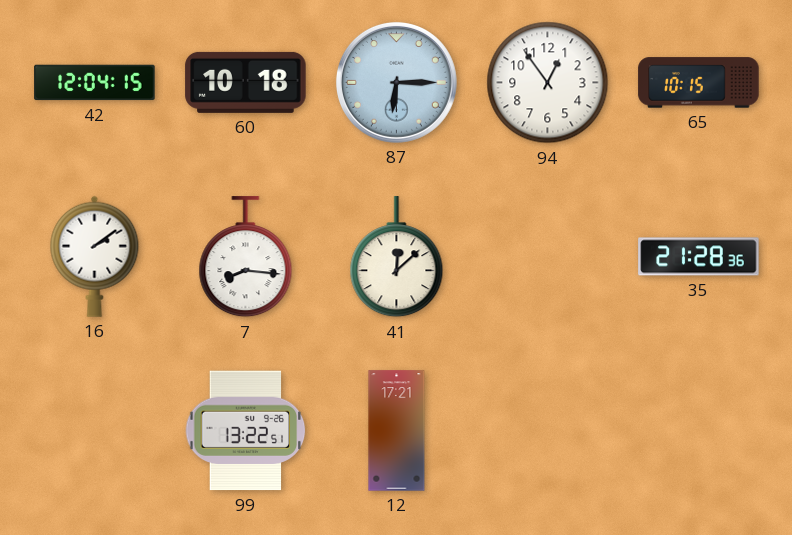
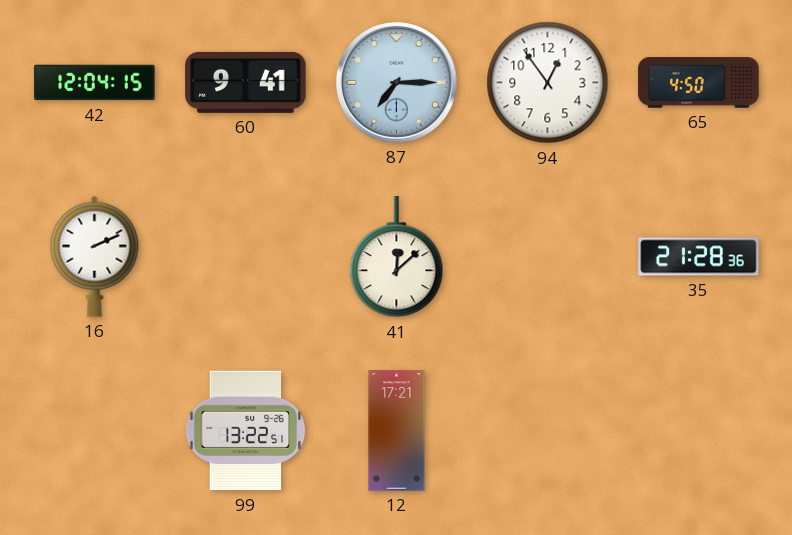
60: 10:18 -> 9:41
87: 6:15 -> 7:15
65: 10:15 -> 4:50
16: 2:09 -> 2:11
7: 8:16 -> none
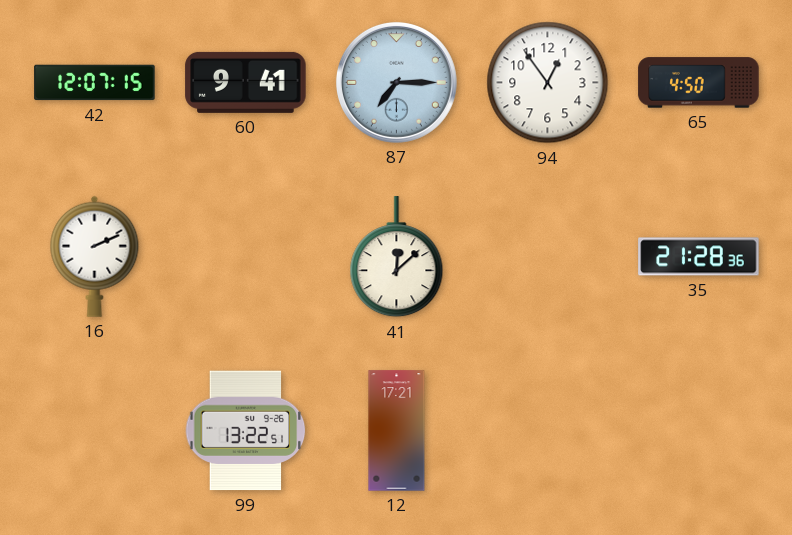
42: 12:04 -> 12:07
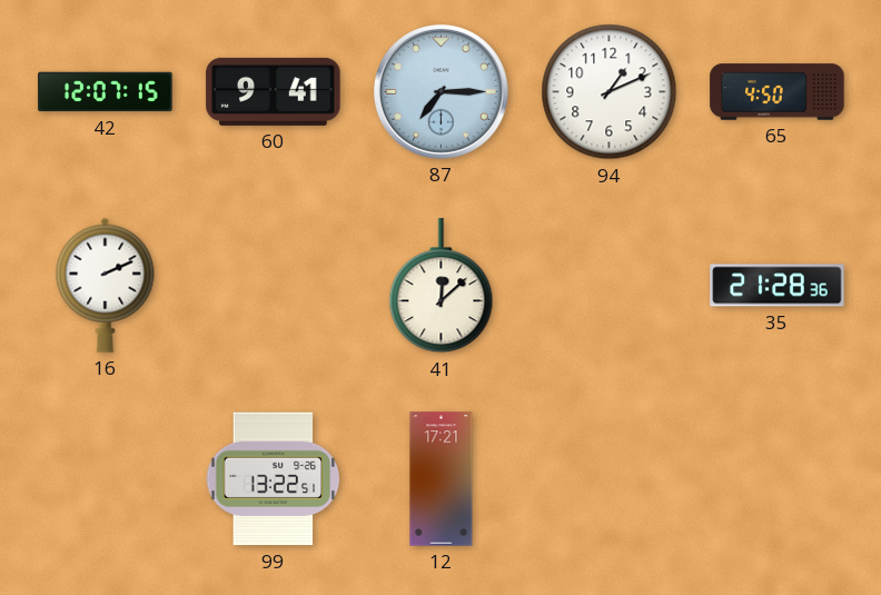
94: 12:54 -> 1:11
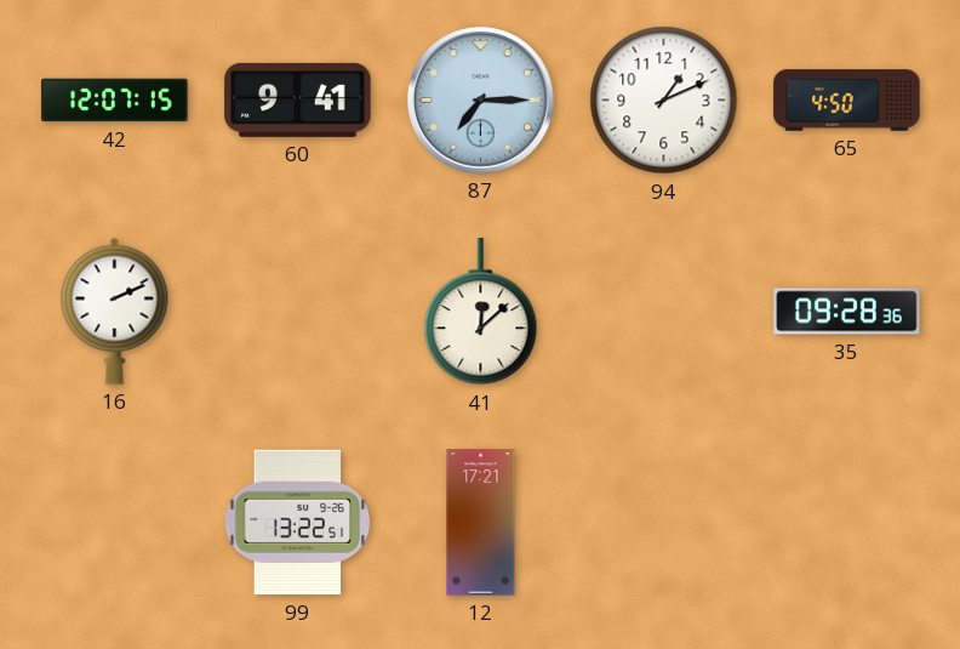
35: 21:28 -> 09:28
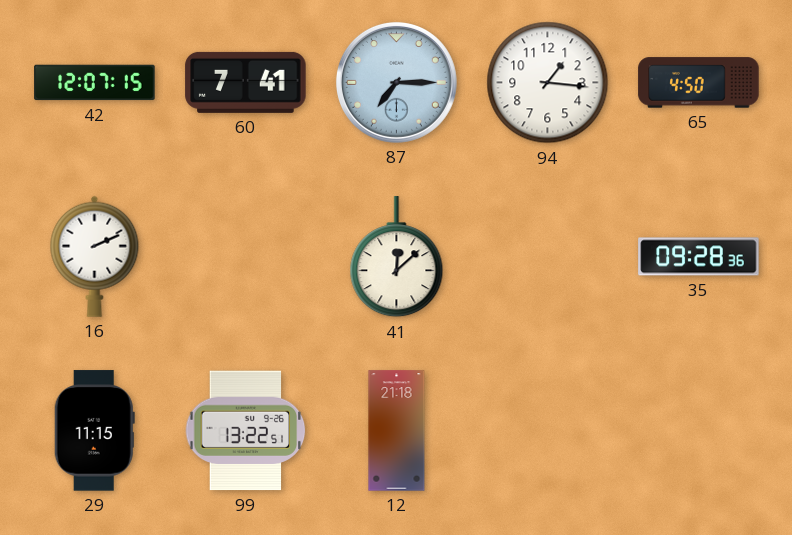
60: 9:41 -> 7:41
94: 1:11 -> 1:16
29: none -> 11:15
12: 17:21 -> 21:18
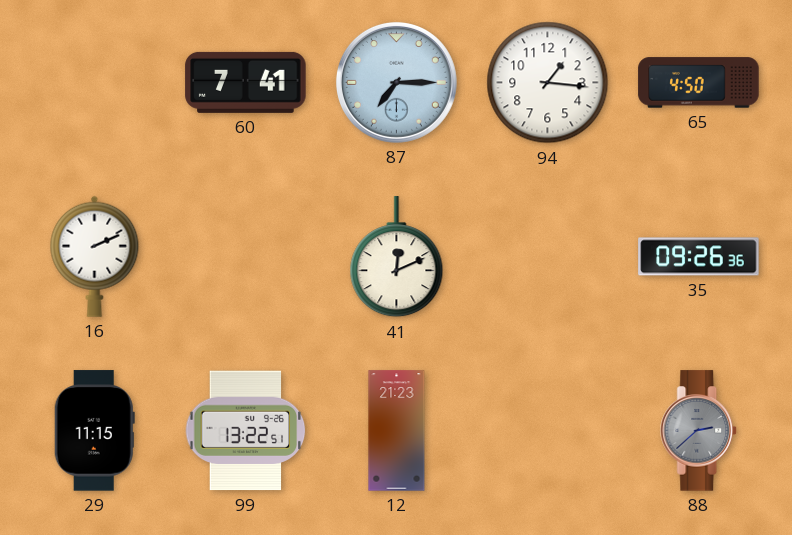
42: 12:07 -> none
41: 12:08 -> 12:11
35: 09:28 -> 09:26
12: 21:18 -> 21:23
88: none -> 2:38
